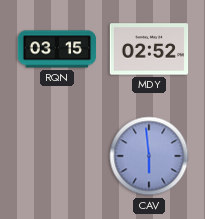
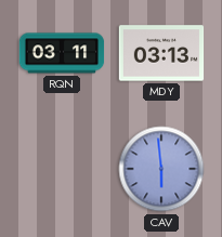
RQN: 03:15 -> 03:11
MDY: 02:52 -> 03:13
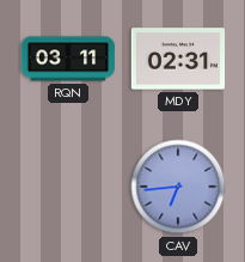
MDY: 03:13 -> 02:31
CAV: 5:59 -> 6:44
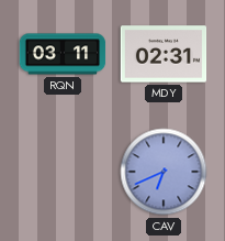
CAV: 6:44 -> 6:41
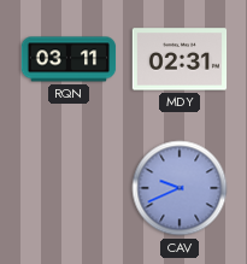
CAV: 6:41 -> 9:41
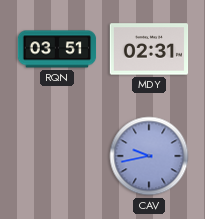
RQN: 03:11 -> 03:51
CAV: 9:41 -> 9:43
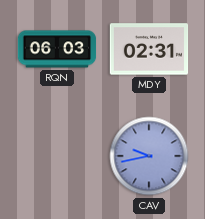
RQN: 03:51 -> 06:03
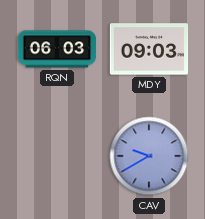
MDY: 02:31 -> 09:03
CAV: 9:43 -> 9:40
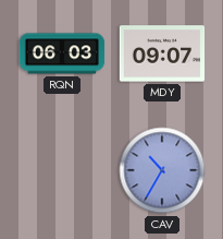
MDY: 09:03 -> 09:07
CAV: 9:40 -> 10:35
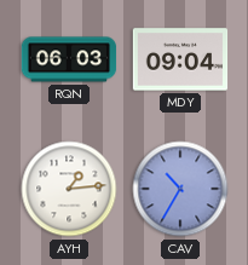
MDY: 09:07 -> 09:04
AYH: none -> 1:14
